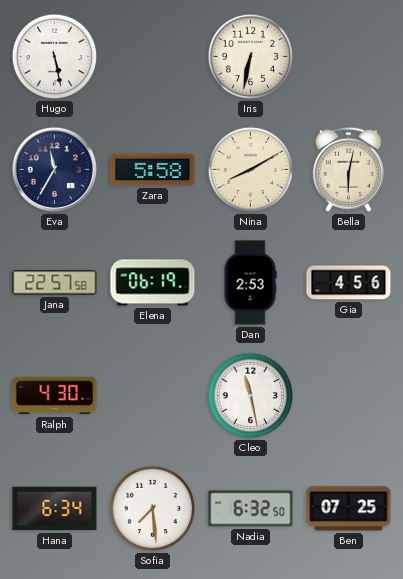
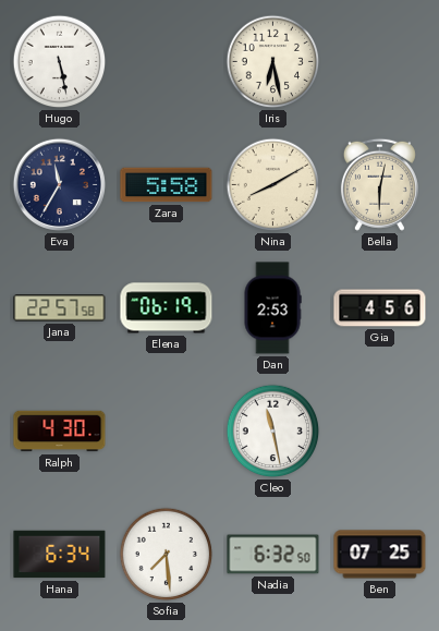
Iris: 6:32 -> 6:28
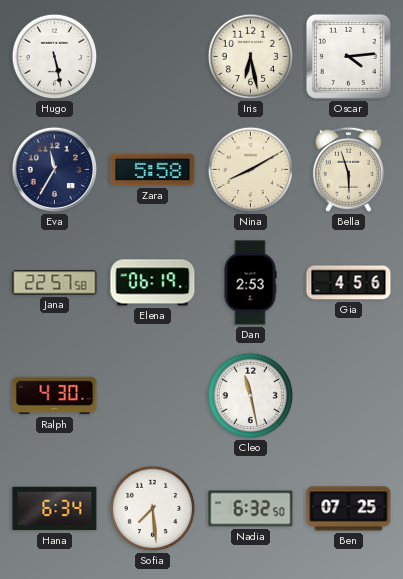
Oscar: none -> 4:14
Bella: 6:02 -> 5:57
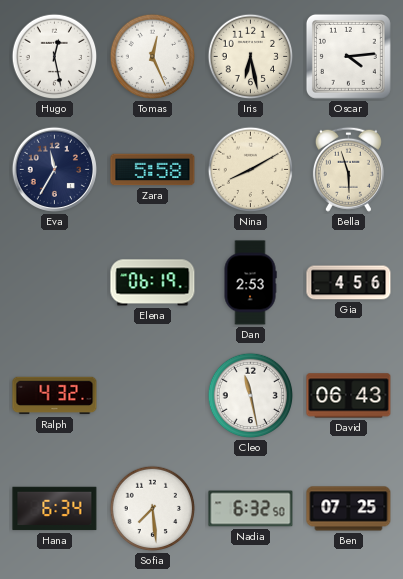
Hugo: 5:28 -> 12:28
Tomas: none -> 12:26
Jana: 22:57 -> none
Ralph: 4:30 -> 4:32
David: none -> 06:43
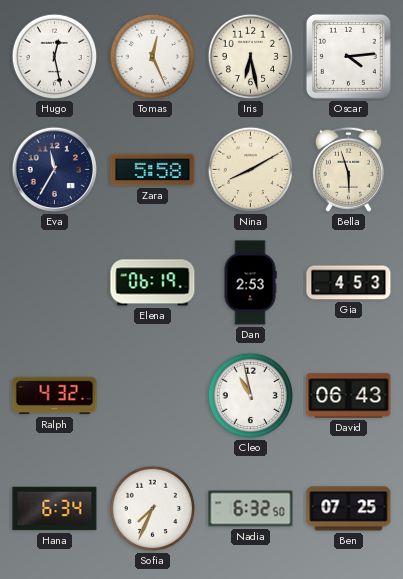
Gia: 4:56 -> 4:53
Cleo: 11:28 -> 10:58
Sofia: 7:29 -> 7:34
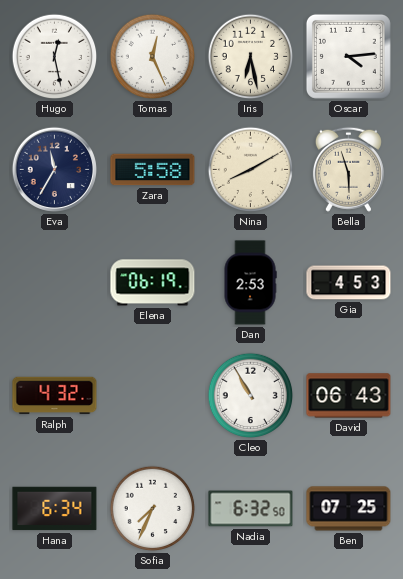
Cleo: 10:58 -> 10:55
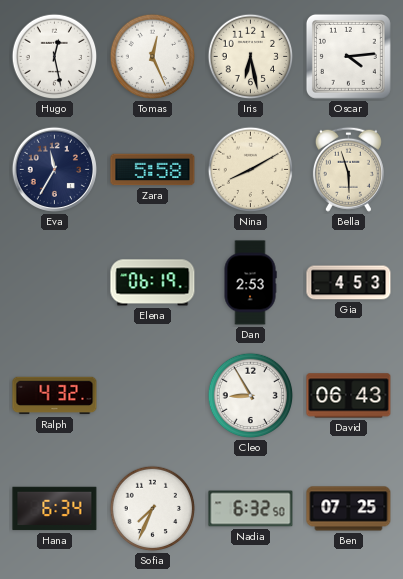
Cleo: 10:55 -> 8:55
